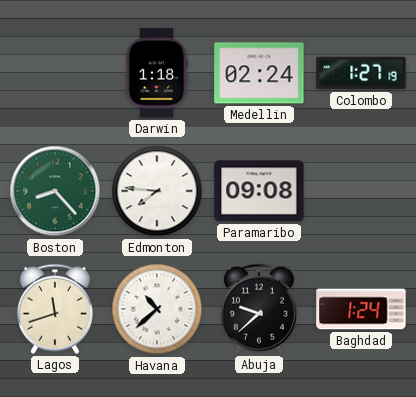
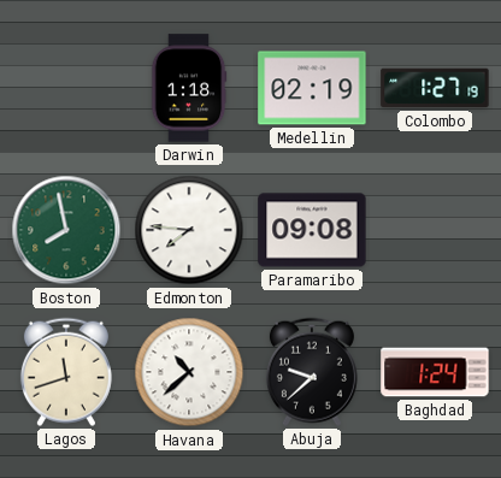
Medellin: 02:24 -> 02:19
Boston: 8:23 -> 7:58
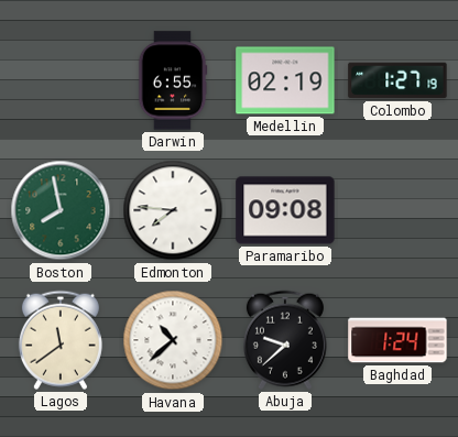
Darwin: 1:18 -> 6:55
Lagos: 11:42 -> 11:39
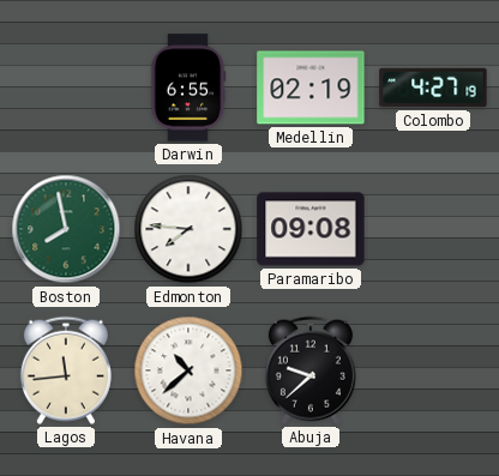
Colombo: 1:27 -> 4:27
Lagos: 11:39 -> 11:44
Baghdad: 1:24 -> none
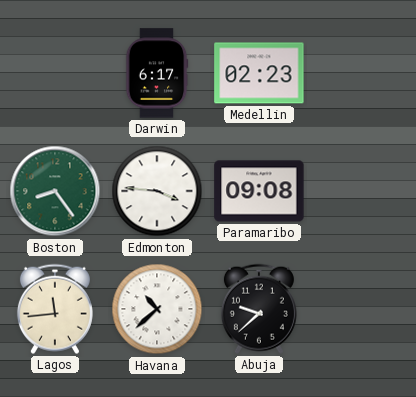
Darwin: 6:55 -> 6:17
Medellin: 02:19 -> 02:23
Colombo: 4:27 -> none
Boston: 7:58 -> 8:24
Edmonton: 7:46 -> 3:46
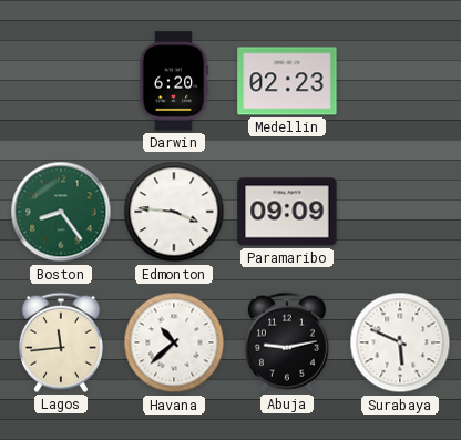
Darwin: 6:17 -> 6:20
Paramaribo: 09:08 -> 09:09
Abuja: 9:38 -> 9:13
Surabaya: none -> 5:49
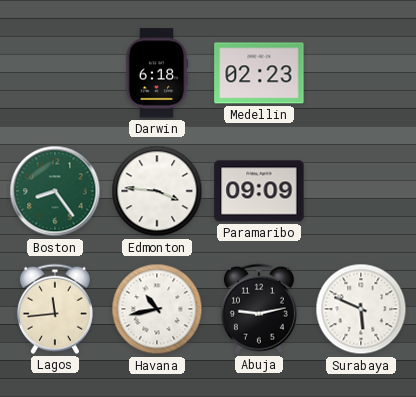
Darwin: 6:20 -> 6:18
Havana: 10:38 -> 10:43
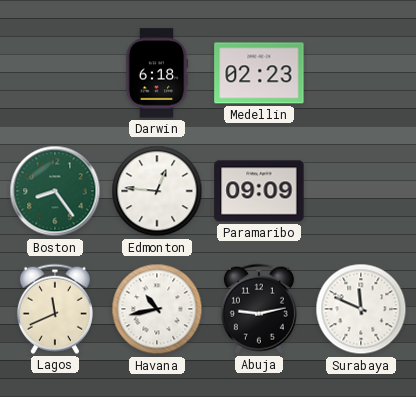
Edmonton: 3:46 -> 12:46
Lagos: 11:44 -> 11:41
Surabaya: 5:49 -> 11:49
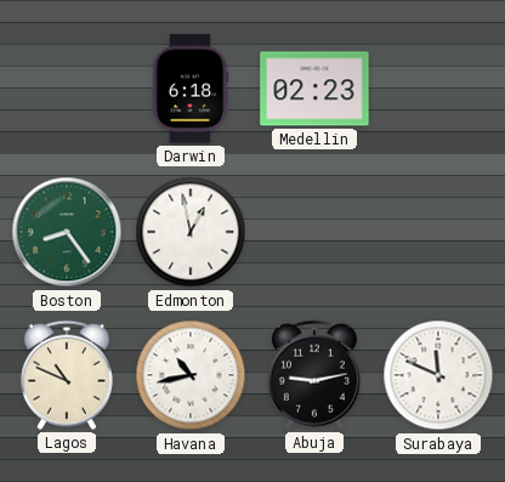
Edmonton: 12:46 -> 12:58
Paramaribo: 09:09 -> none
Lagos: 11:41 -> 10:49
